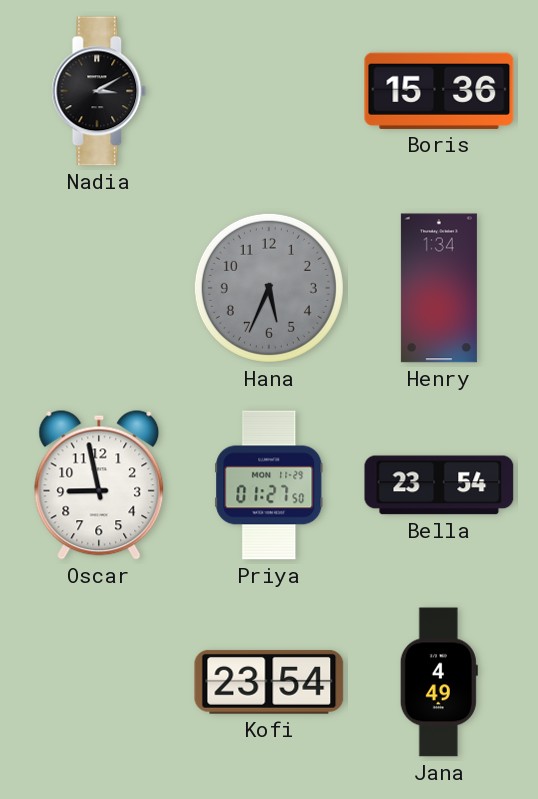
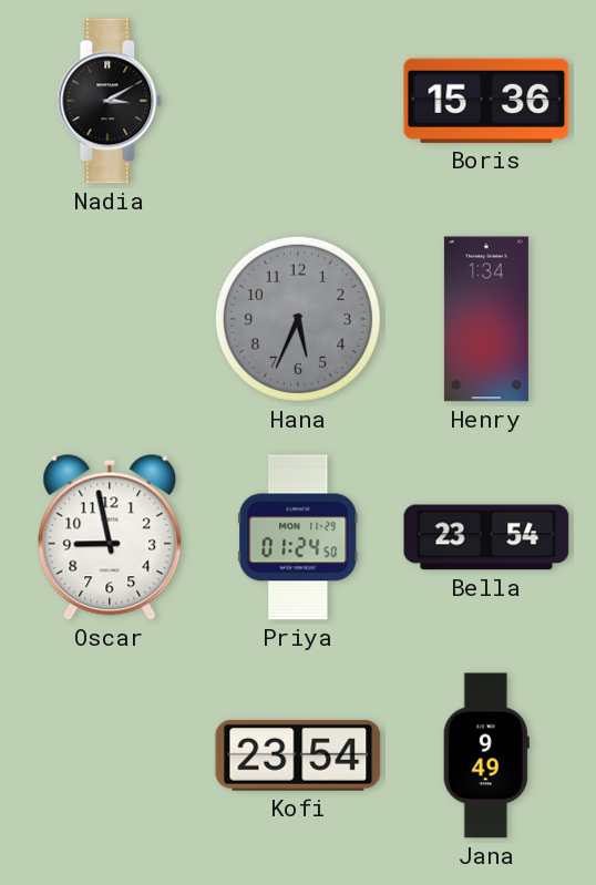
Priya: 01:27 -> 01:24
Jana: 4:49 -> 9:49
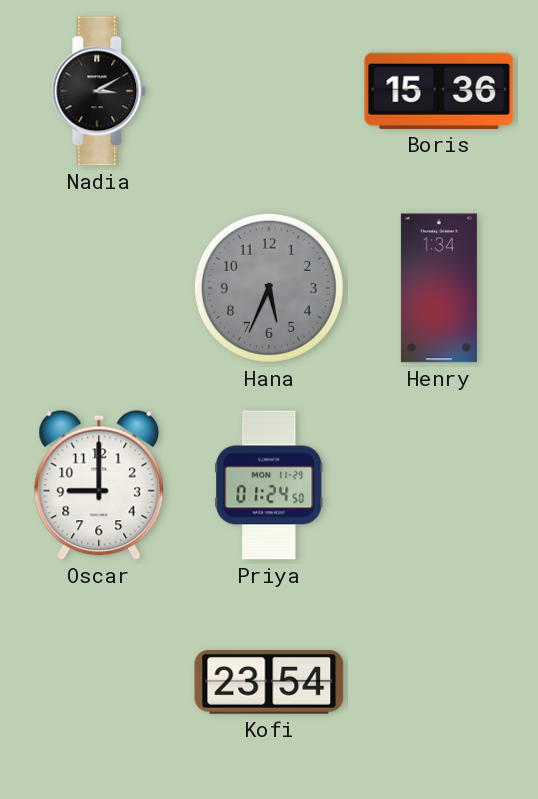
Oscar: 8:58 -> 9:00
Bella: 23:54 -> none
Jana: 9:49 -> none
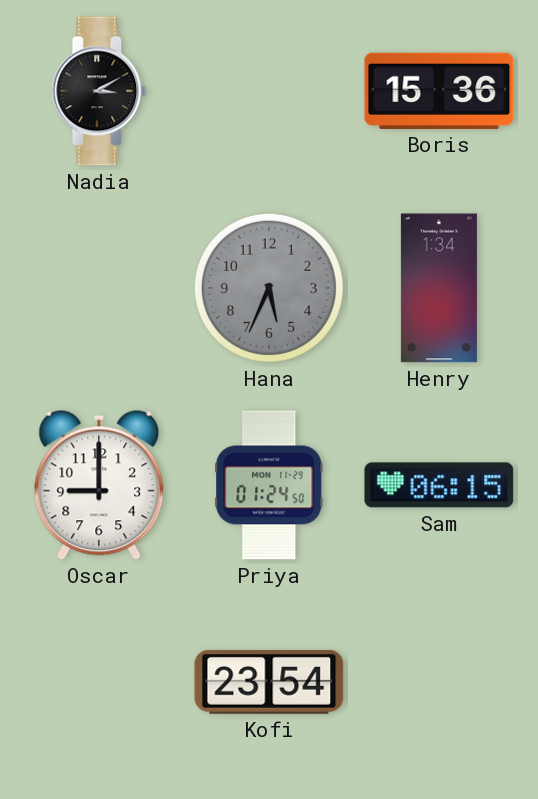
Sam: none -> 06:15
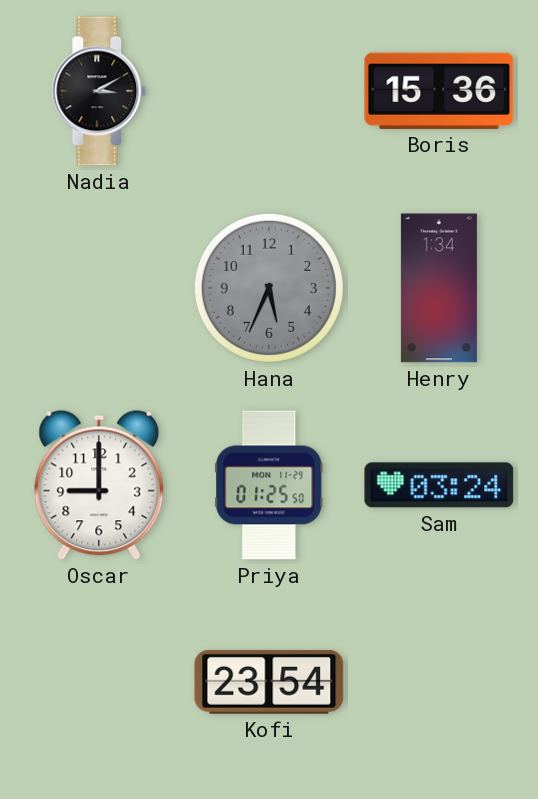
Priya: 01:24 -> 01:25
Sam: 06:15 -> 03:24
